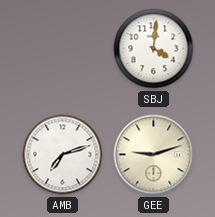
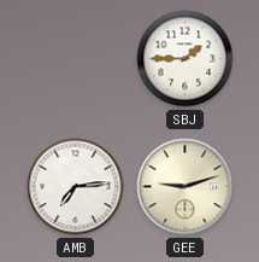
SBJ: 4:01 -> 1:45
AMB: 7:12 -> 7:14
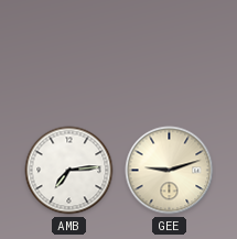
SBJ: 1:45 -> none
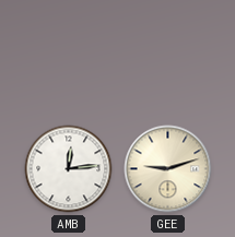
AMB: 7:14 -> 12:14
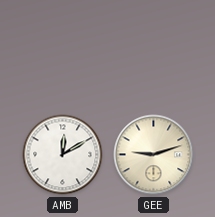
AMB: 12:14 -> 12:10
